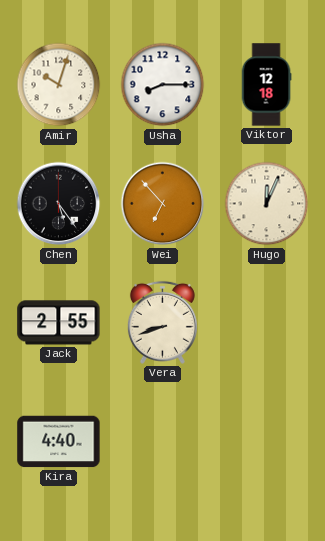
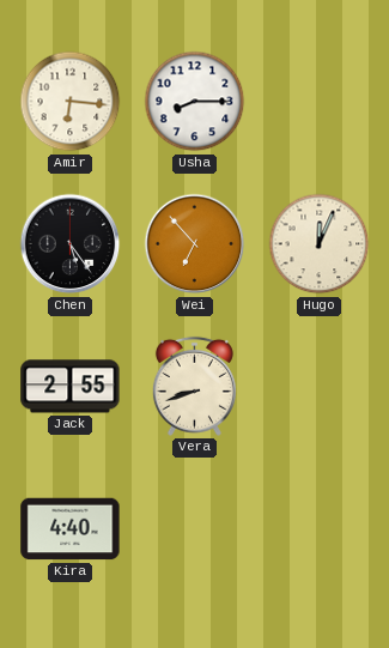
Amir: 10:03 -> 6:16
Viktor: 12:18 -> none
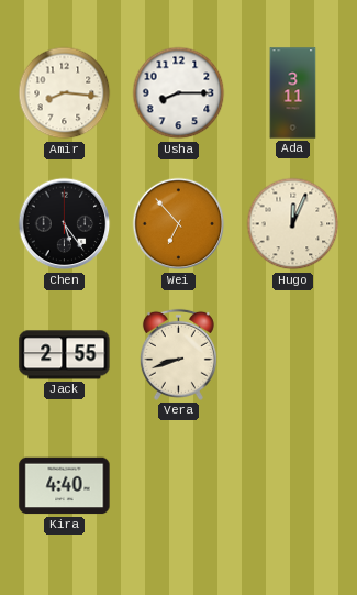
Amir: 6:16 -> 8:16
Ada: none -> 3:11
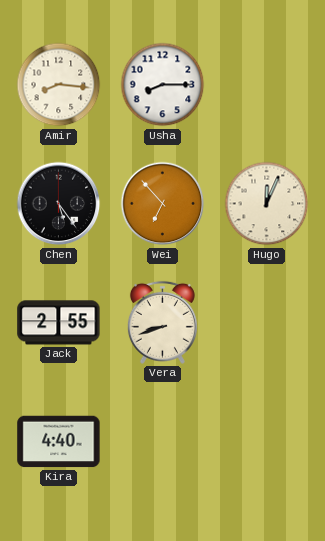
Ada: 3:11 -> none
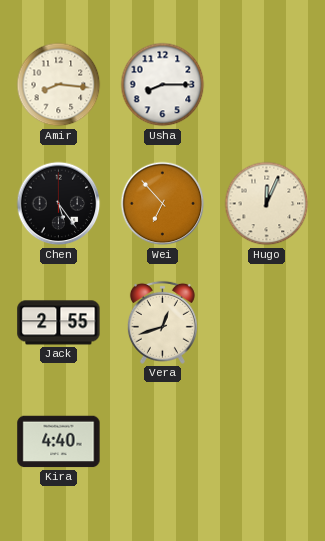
Vera: 8:42 -> 12:42
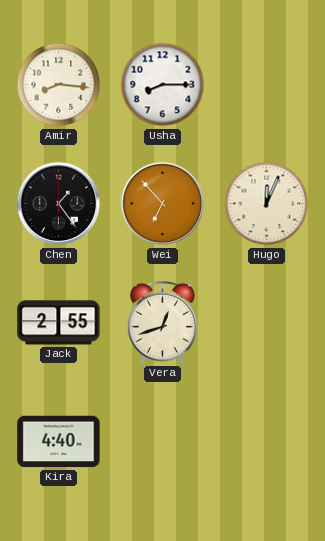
Chen: 5:24 -> 1:24
